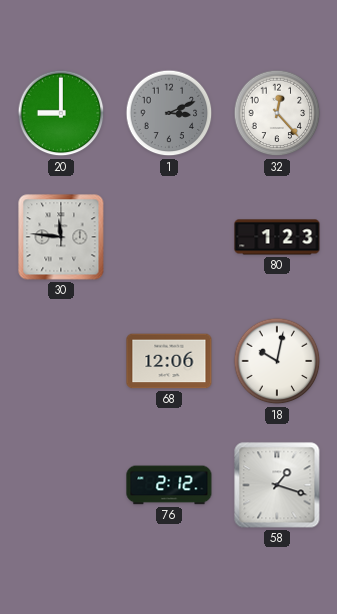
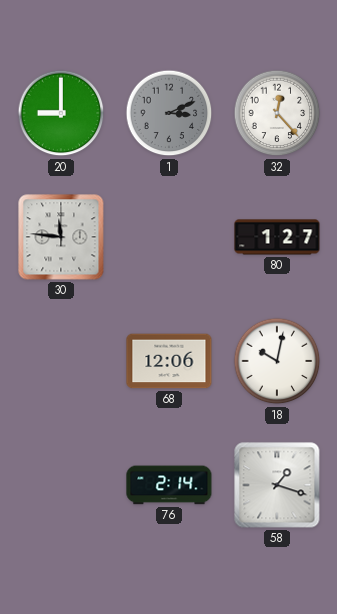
80: 1:23 -> 1:27
76: 2:12 -> 2:14
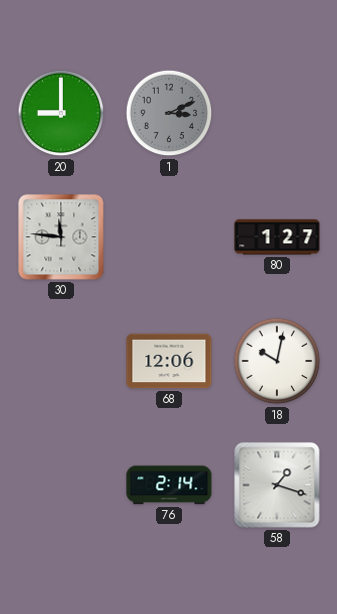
32: 12:23 -> none
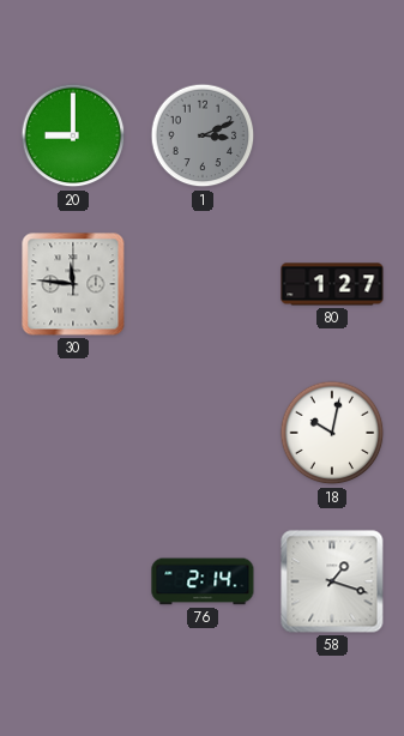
68: 12:06 -> none
